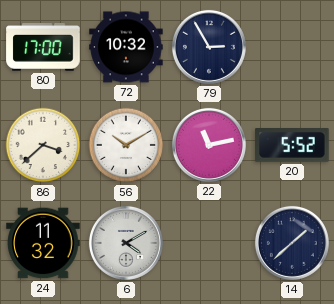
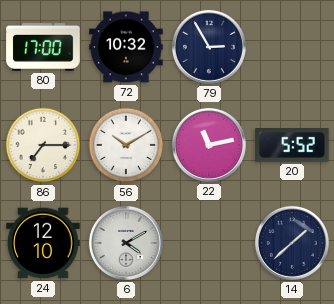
86: 3:38 -> 7:15
24: 11:32 -> 12:10
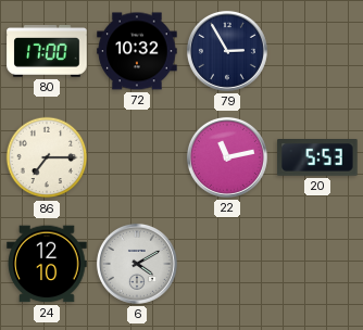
56: 10:10 -> none
20: 5:52 -> 5:53
14: 1:38 -> none
